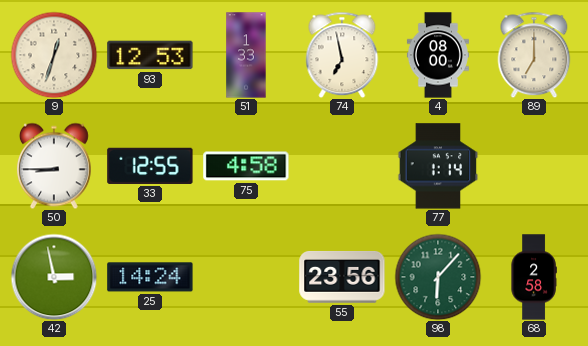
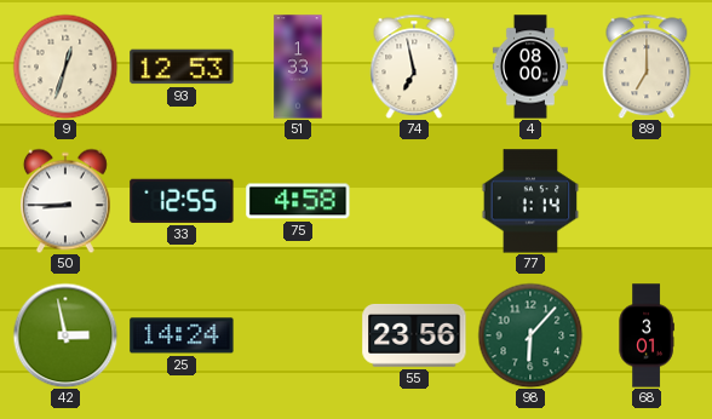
68: 2:58 -> 3:01
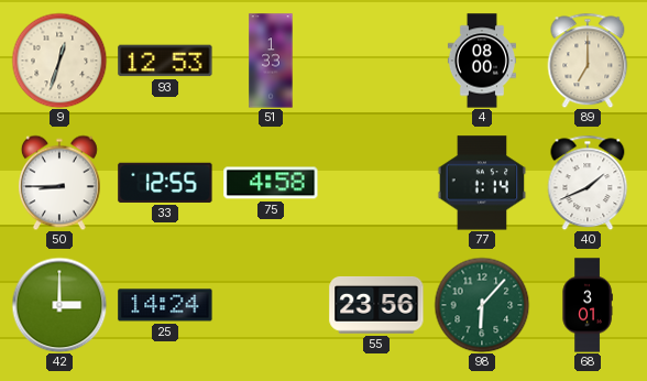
74: 6:58 -> none
40: none -> 1:41
42: 2:58 -> 3:00
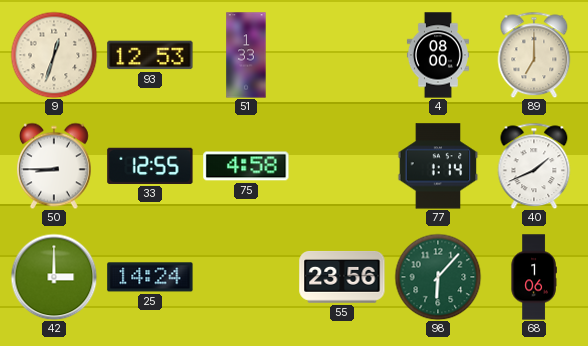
68: 3:01 -> 1:06
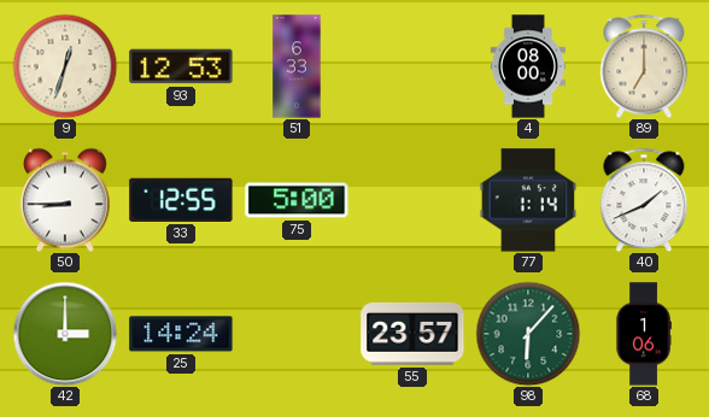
51: 1:33 -> 6:33
75: 4:58 -> 5:00
55: 23:56 -> 23:57
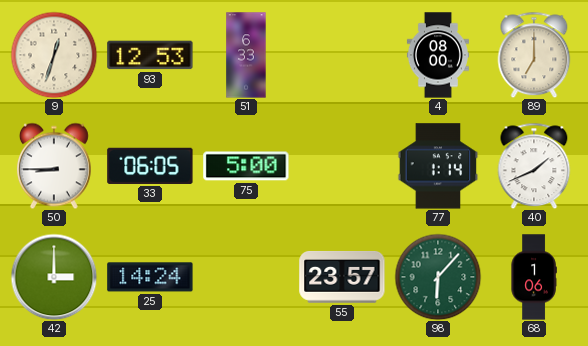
33: 12:55 -> 06:05
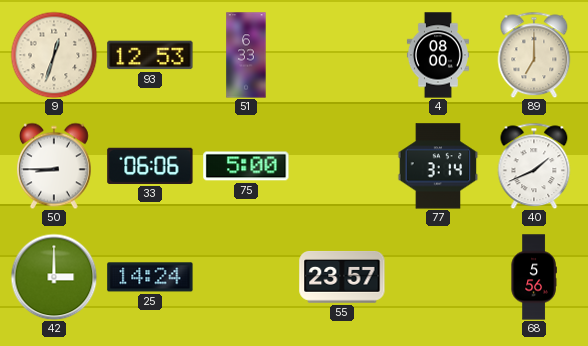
33: 06:05 -> 06:06
77: 1:14 -> 3:14
98: 6:07 -> none
68: 1:06 -> 5:56
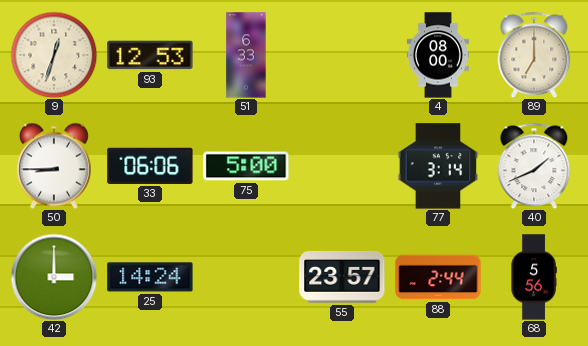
88: none -> 2:44
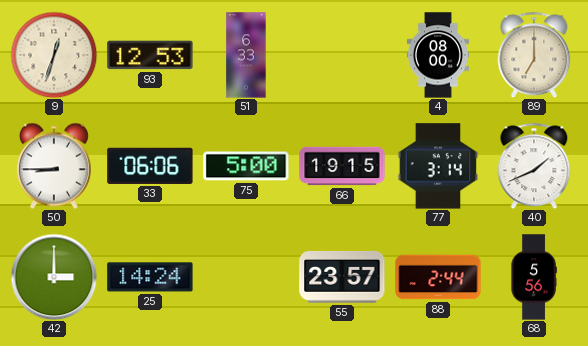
66: none -> 19:15
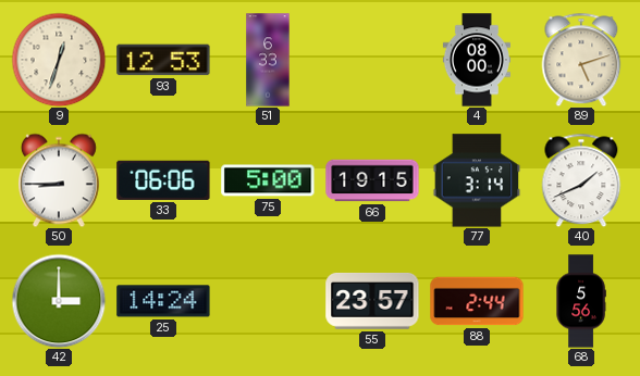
89: 7:00 -> 5:12
